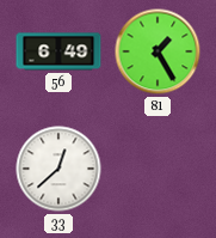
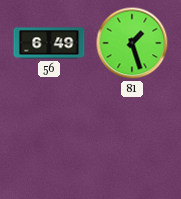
81: 1:25 -> 1:27
33: 12:38 -> none
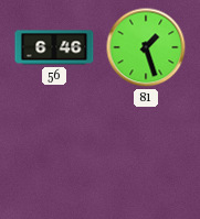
56: 6:49 -> 6:46
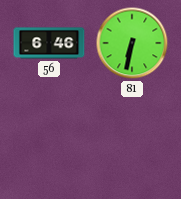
81: 1:27 -> 6:32
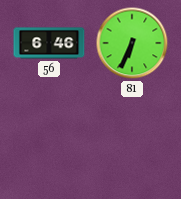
81: 6:32 -> 6:34
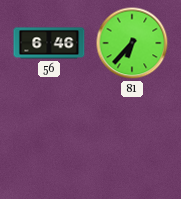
81: 6:34 -> 6:37
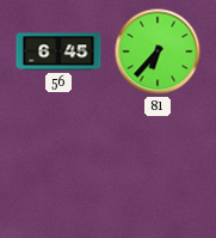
56: 6:46 -> 6:45
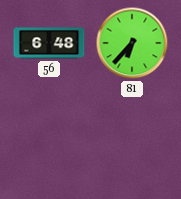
56: 6:45 -> 6:48
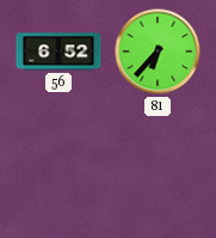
56: 6:48 -> 6:52
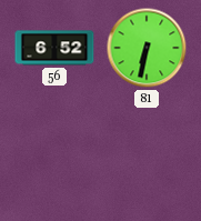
81: 6:37 -> 6:32
